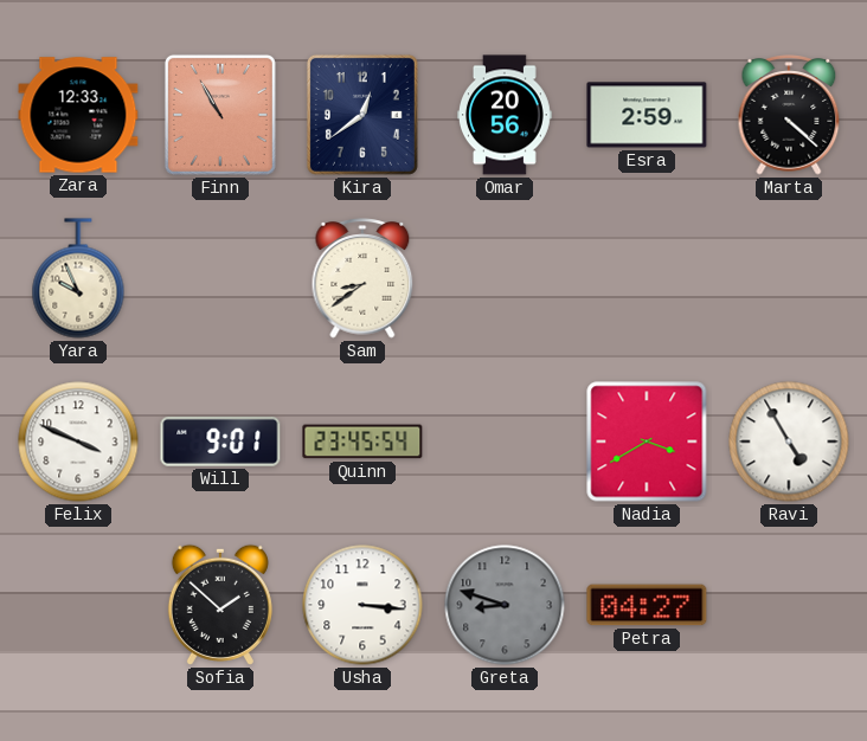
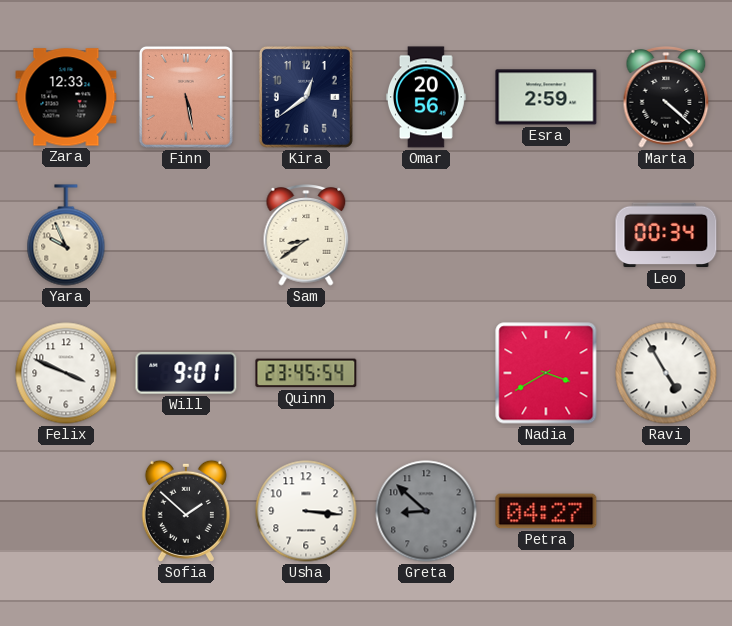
Finn: 10:55 -> 5:28
Leo: none -> 00:34
Greta: 8:48 -> 8:52
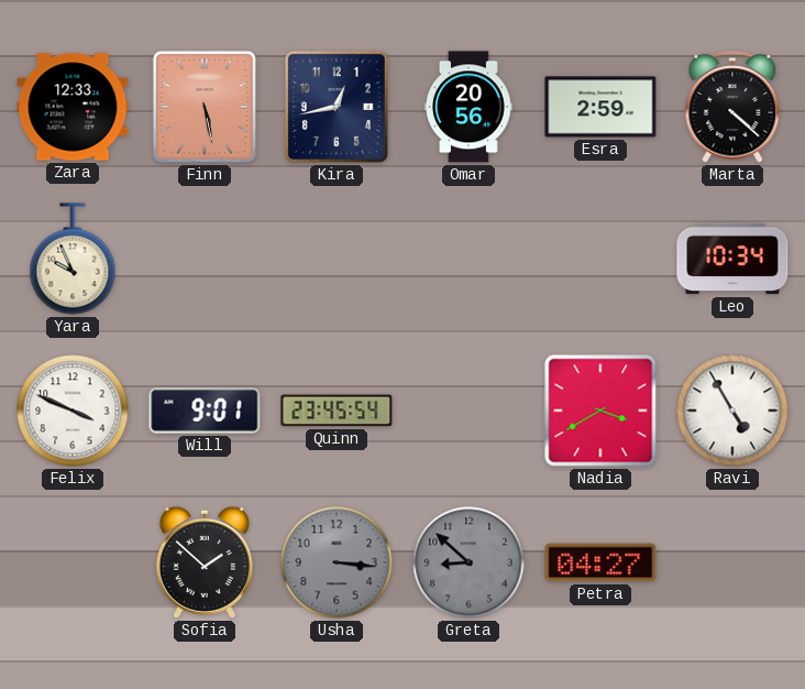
Kira: 12:39 -> 12:43
Sam: 8:39 -> none
Leo: 00:34 -> 10:34
Usha dial: white -> grey
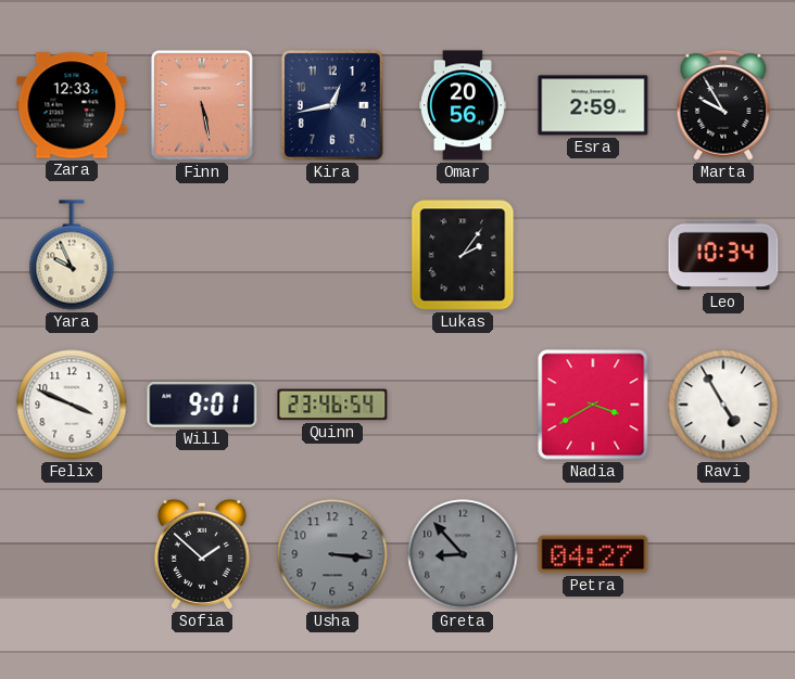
Marta: 4:22 -> 9:55
Lukas: none -> 2:06
Quinn: 23:45 -> 23:46
Greta: 8:52 -> 8:53
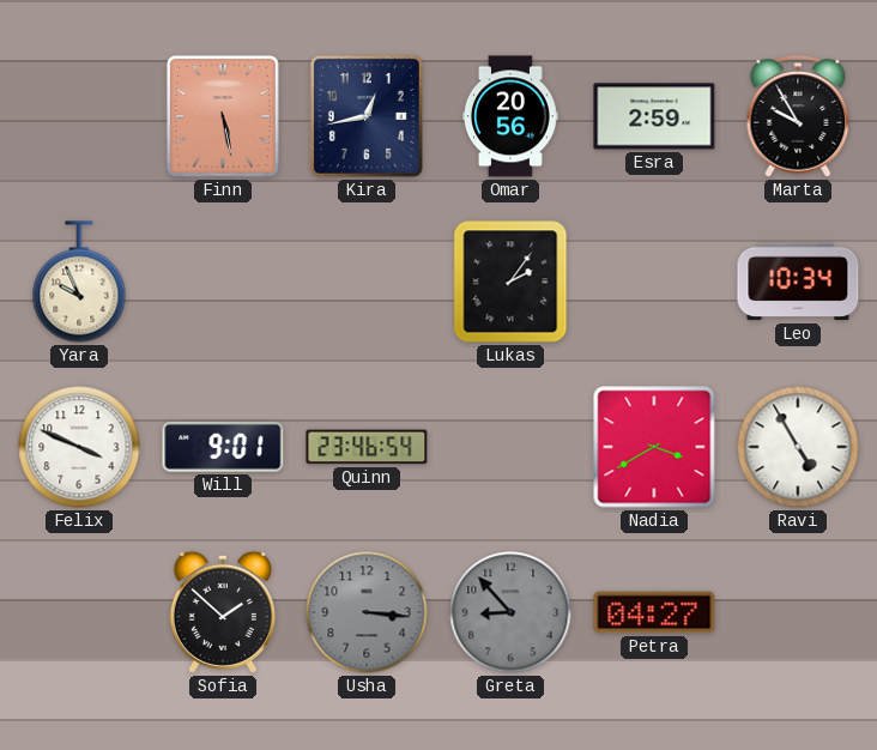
Zara: 12:33 -> none
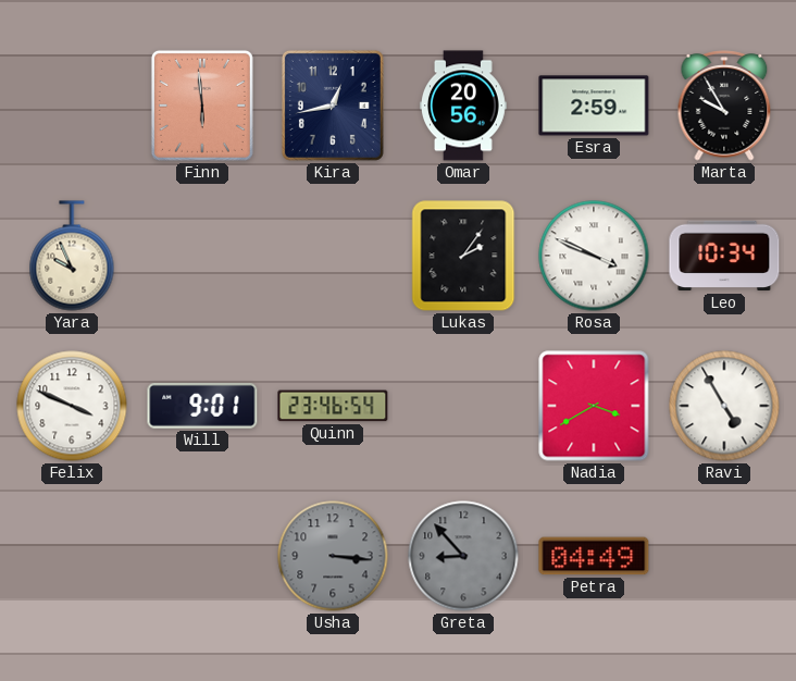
Finn: 5:28 -> 5:59
Rosa: none -> 3:49
Sofia: 1:52 -> none
Petra: 04:27 -> 04:49
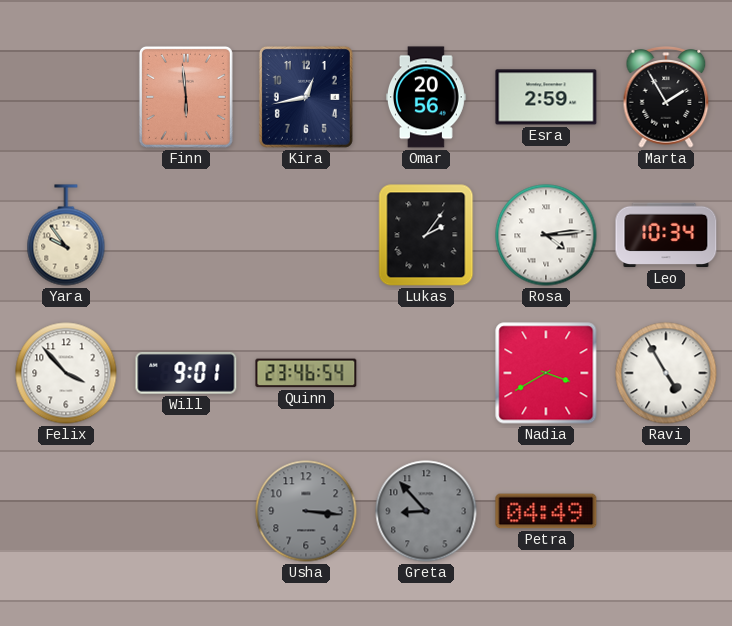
Marta: 9:55 -> 1:55
Yara: 9:56 -> 9:54
Rosa: 3:49 -> 4:14
Felix: 3:49 -> 3:53
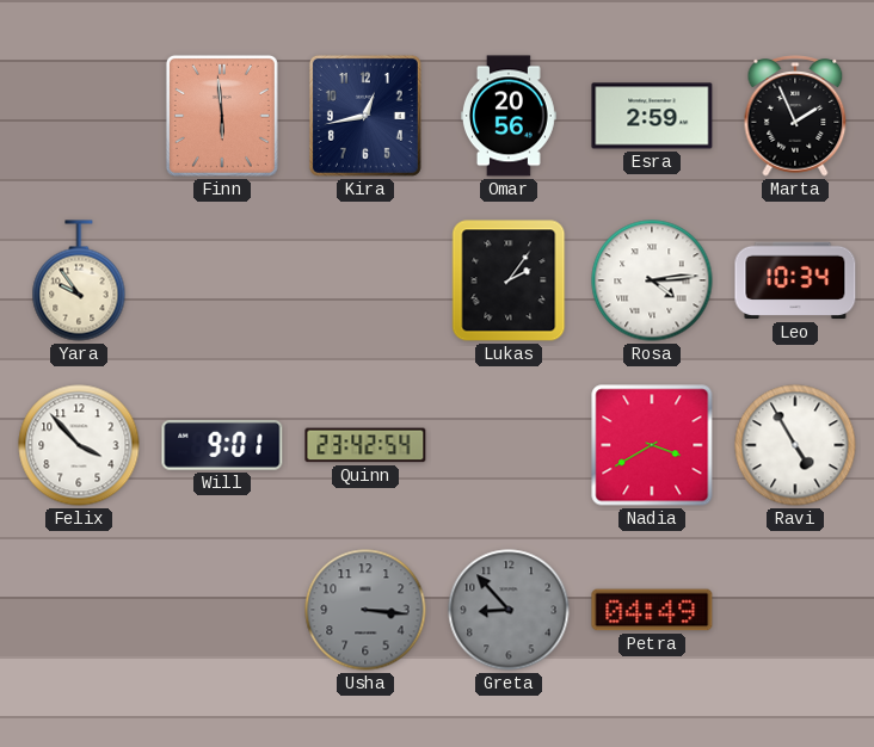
Marta: 1:55 -> 1:56
Quinn: 23:46 -> 23:42
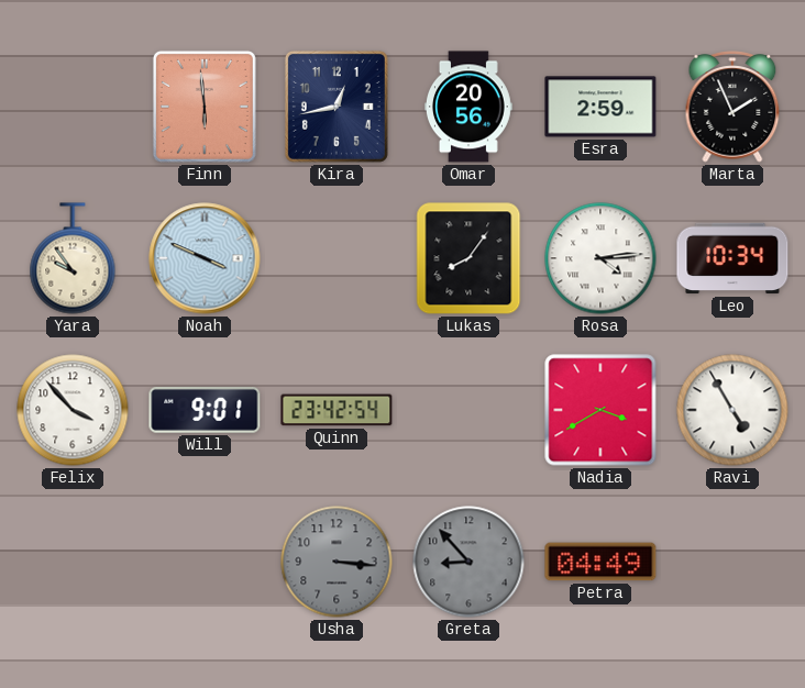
Noah: none -> 3:49
Lukas: 2:06 -> 8:06
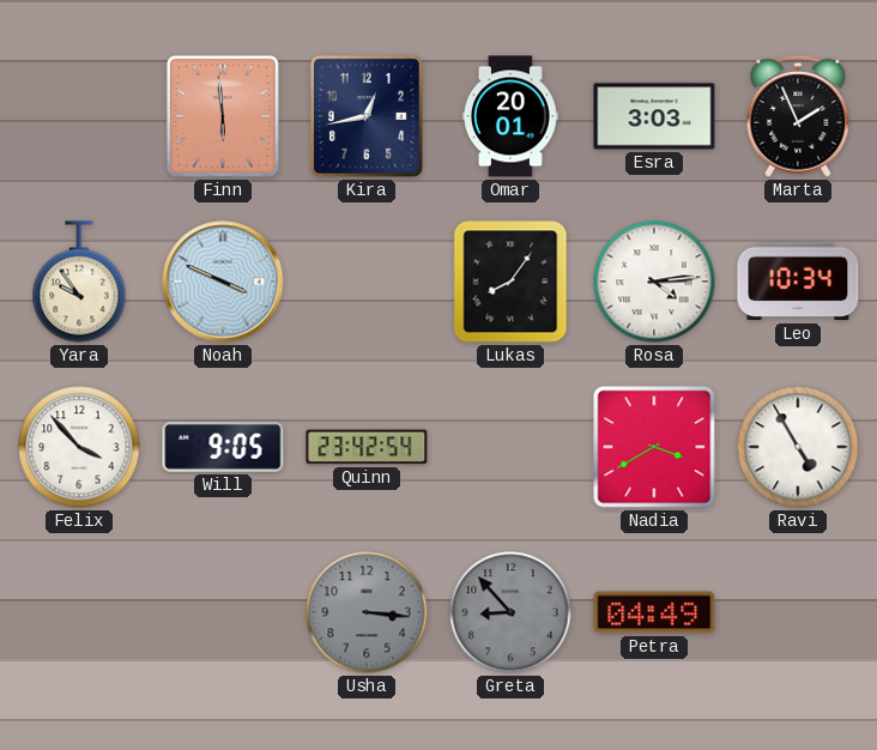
Omar: 20:56 -> 20:01
Esra: 2:59 -> 3:03
Will: 9:01 -> 9:05
